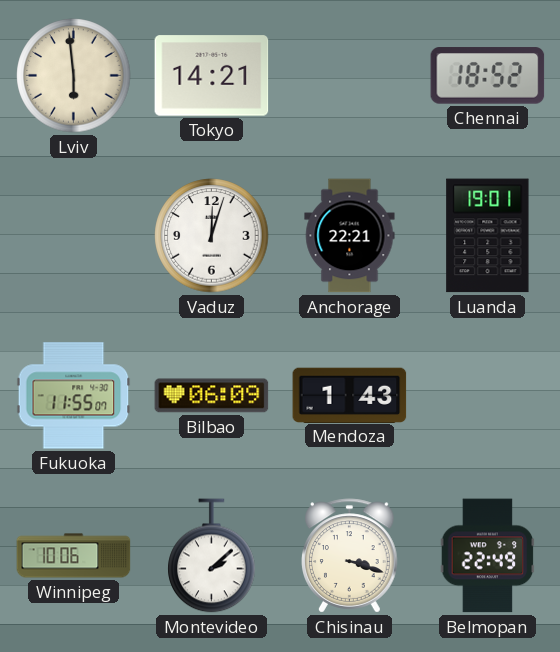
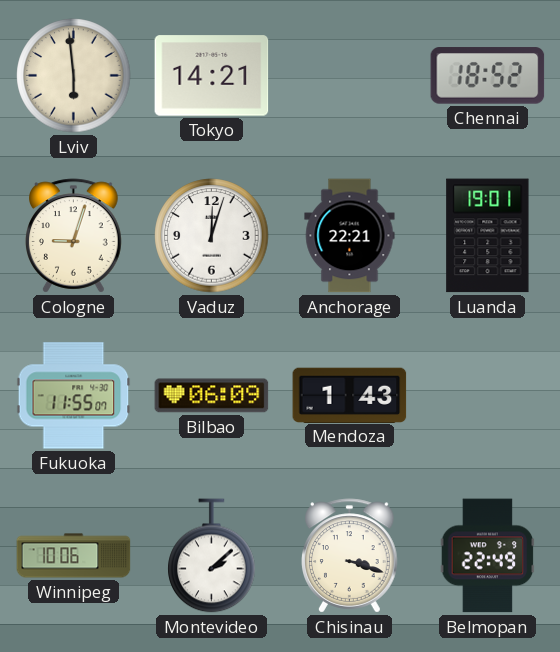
Cologne: none -> 9:03
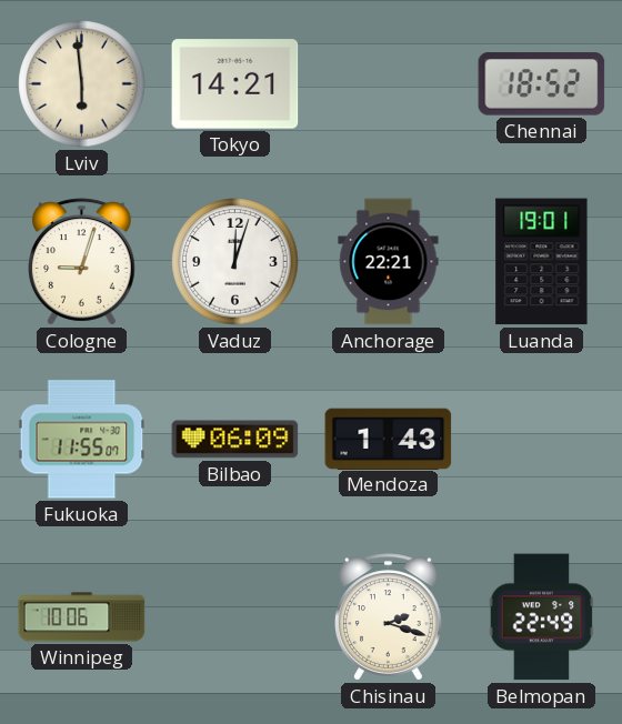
Montevideo: 2:08 -> none
Chisinau: 3:18 -> 2:18
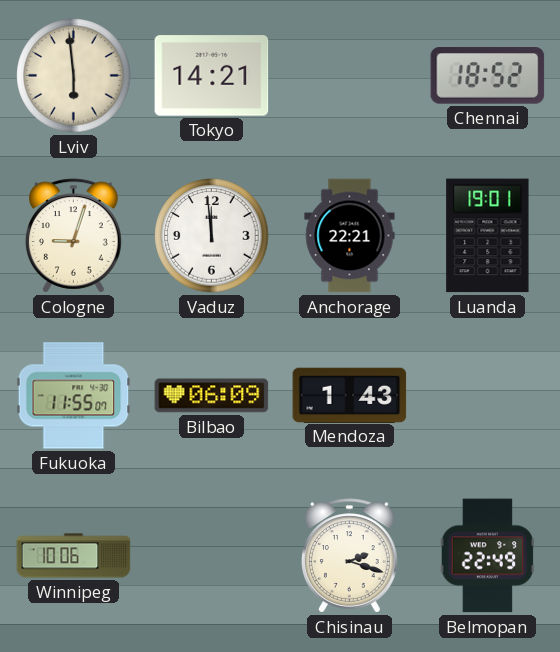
Vaduz: 12:03 -> 11:59
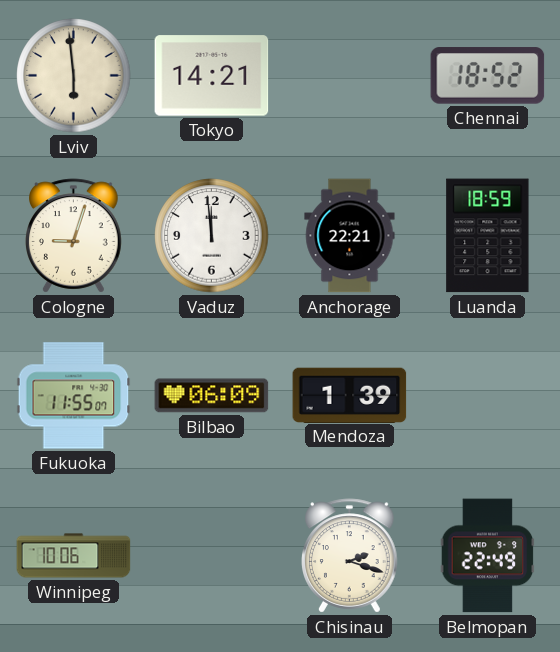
Luanda: 19:01 -> 18:59
Mendoza: 1:43 -> 1:39
